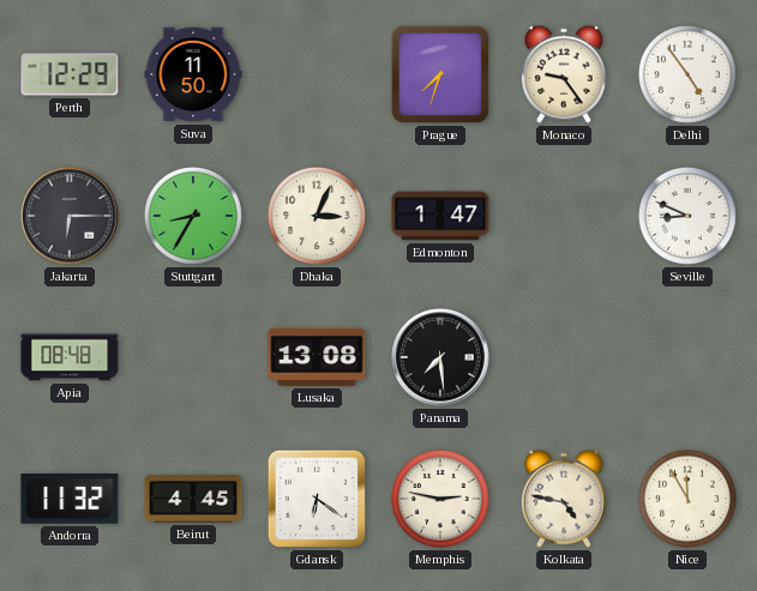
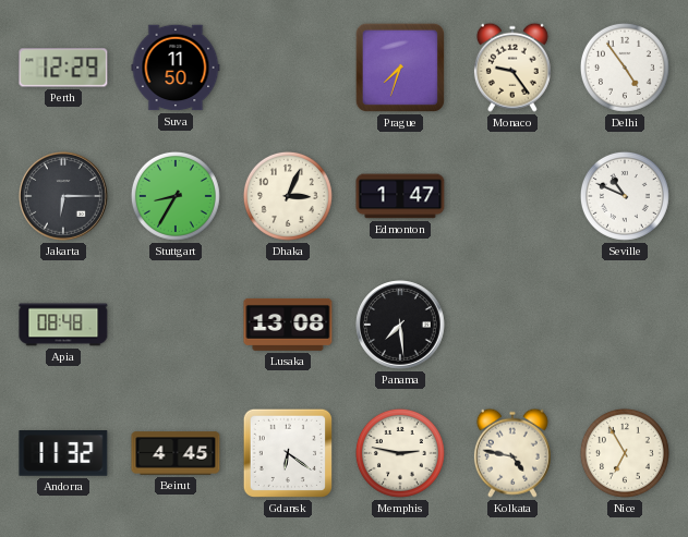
Seville: 8:49 -> 10:49
Nice: 11:55 -> 6:55
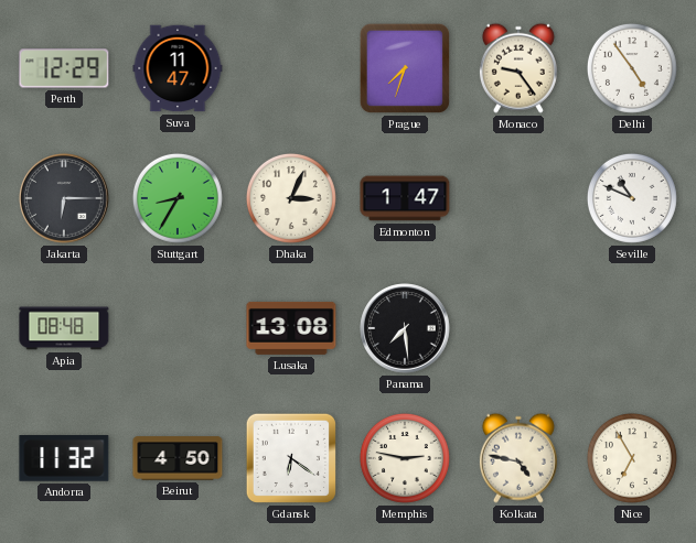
Suva: 11:50 -> 11:47
Beirut: 4:45 -> 4:50
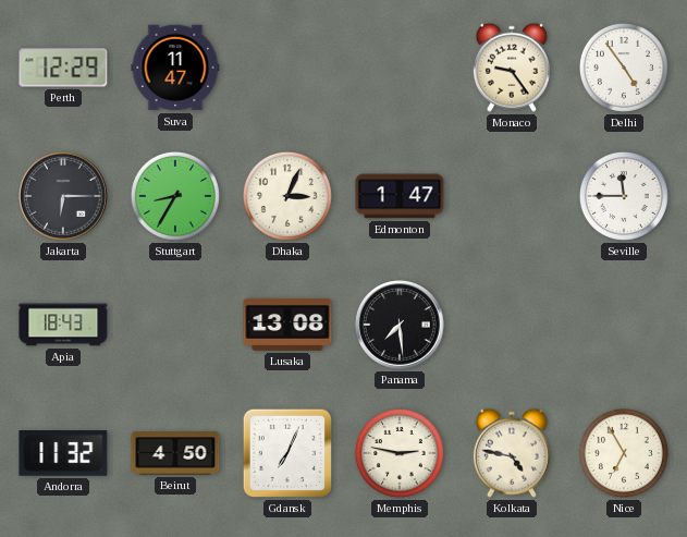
Prague: 7:33 -> none
Seville: 10:49 -> 11:45
Apia: 08:48 -> 18:43
Gdansk: 6:21 -> 7:04
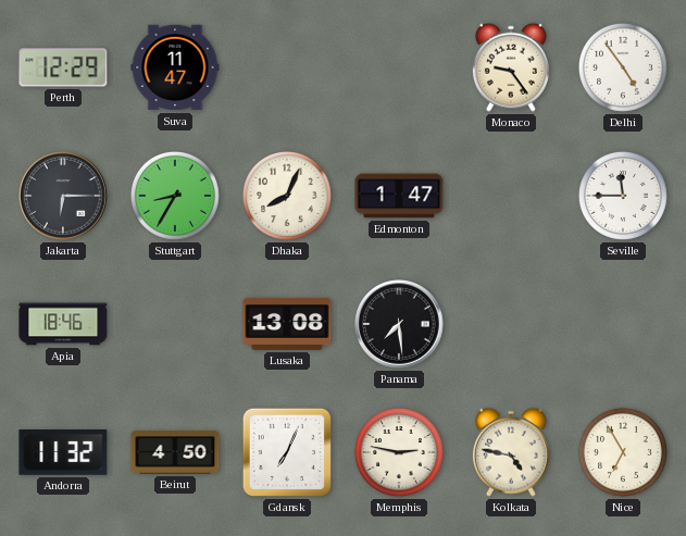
Dhaka: 3:04 -> 8:04
Apia: 18:43 -> 18:46
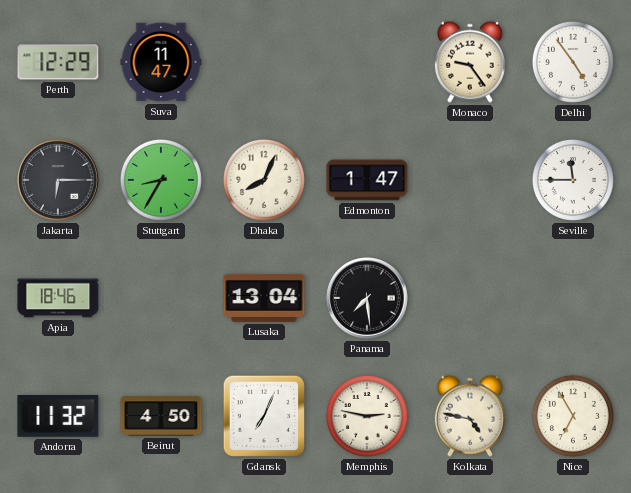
Lusaka: 13:08 -> 13:04
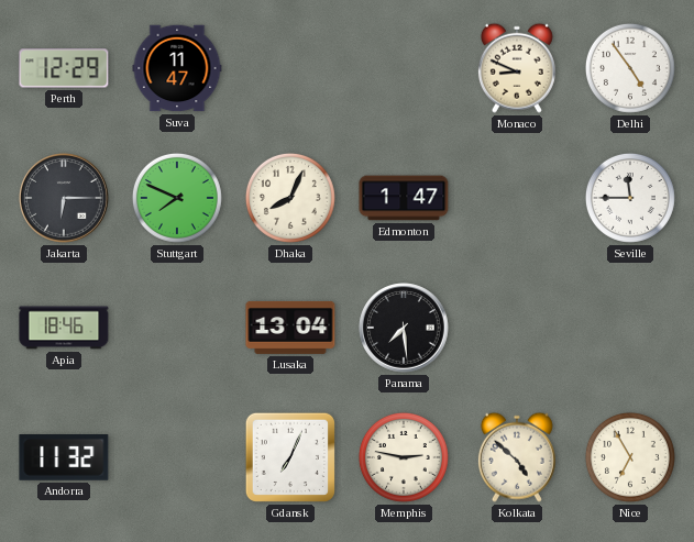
Monaco: 9:24 -> 8:49
Stuttgart: 8:35 -> 7:49
Beirut: 4:50 -> none
Kolkata: 4:47 -> 4:52
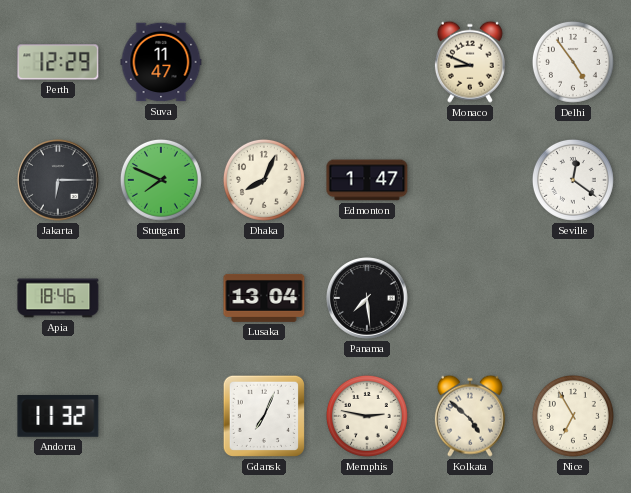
Seville: 11:45 -> 12:21
